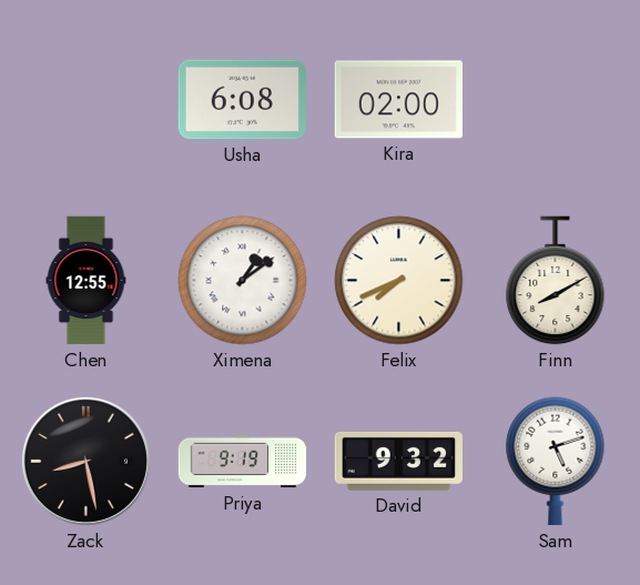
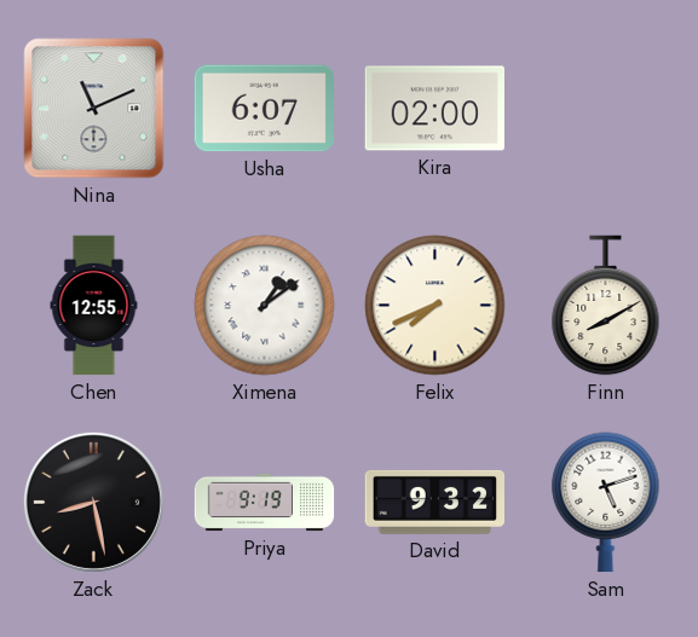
Nina: none -> 11:11
Usha: 6:08 -> 6:07
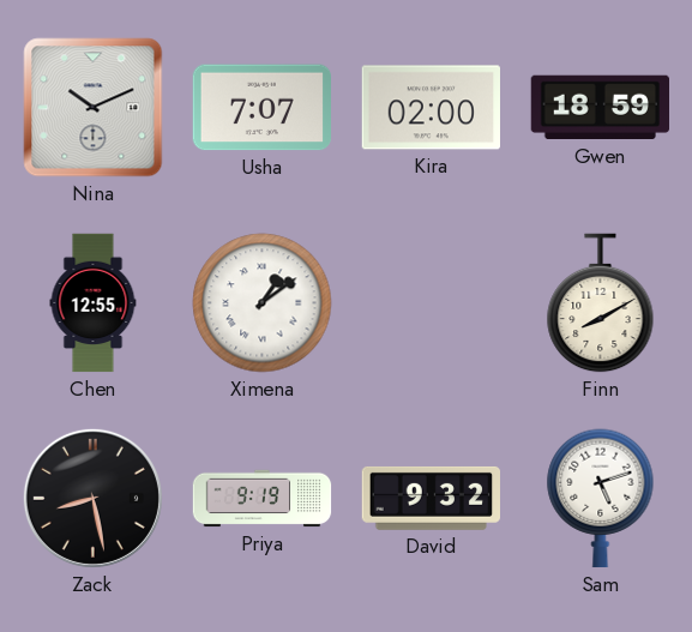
Nina: 11:11 -> 10:11
Usha: 6:07 -> 7:07
Gwen: none -> 18:59
Felix: 7:41 -> none
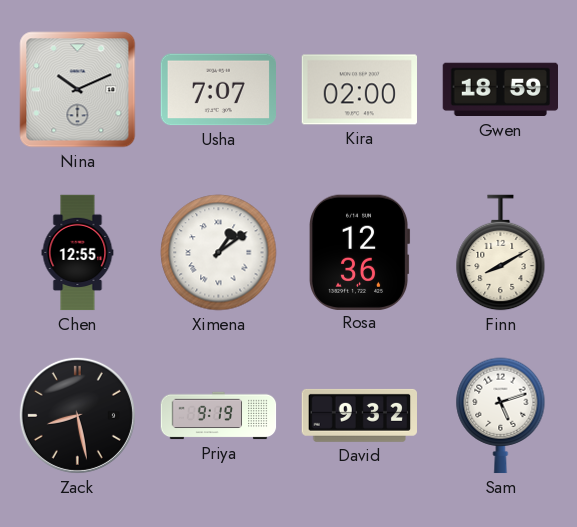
Rosa: none -> 12:36
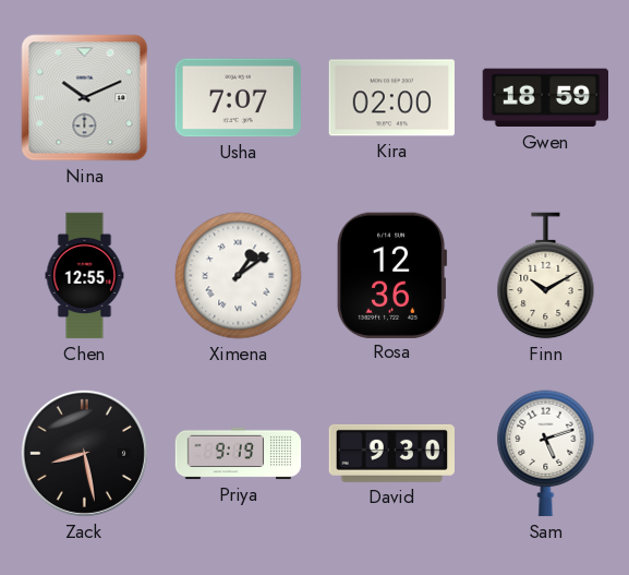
Finn: 8:10 -> 10:10
David: 9:32 -> 9:30
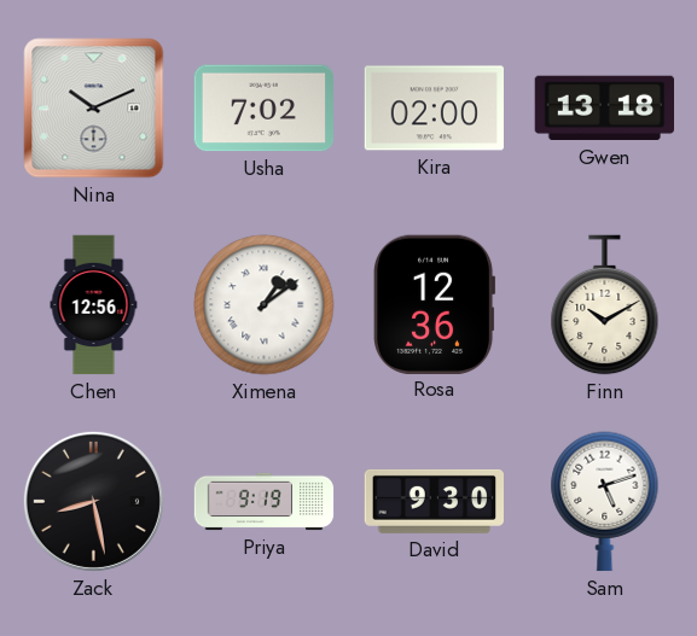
Usha: 7:07 -> 7:02
Gwen: 18:59 -> 13:18
Chen: 12:55 -> 12:56
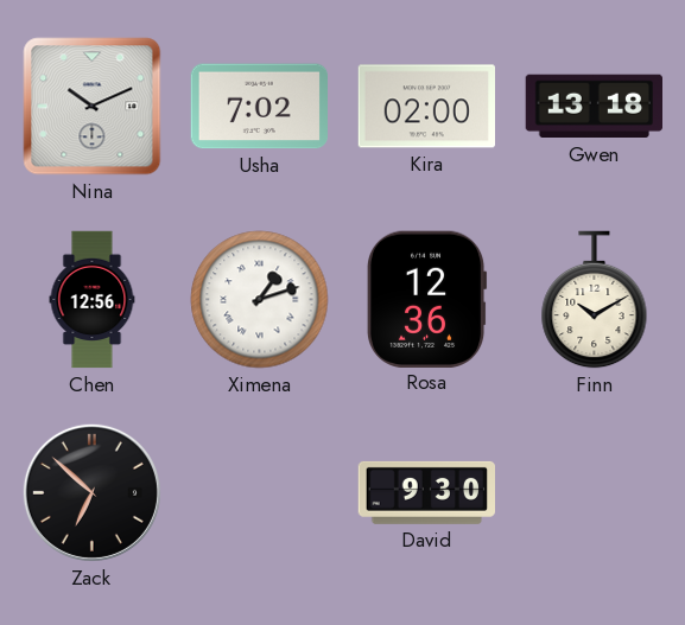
Ximena: 1:09 -> 1:12
Zack: 8:28 -> 6:52
Priya: 9:19 -> none
Sam: 5:12 -> none
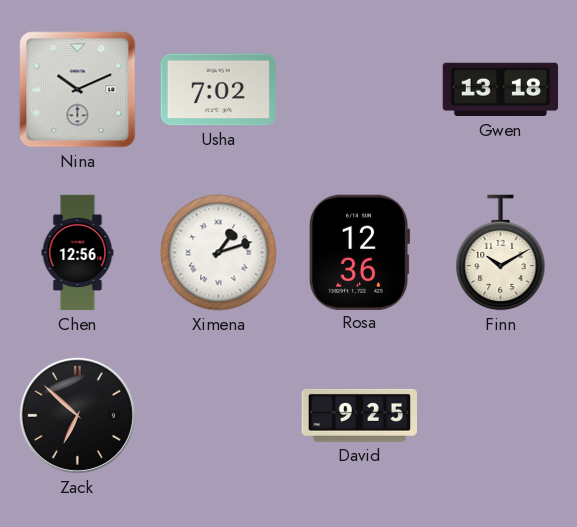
Kira: 02:00 -> none
David: 9:30 -> 9:25
